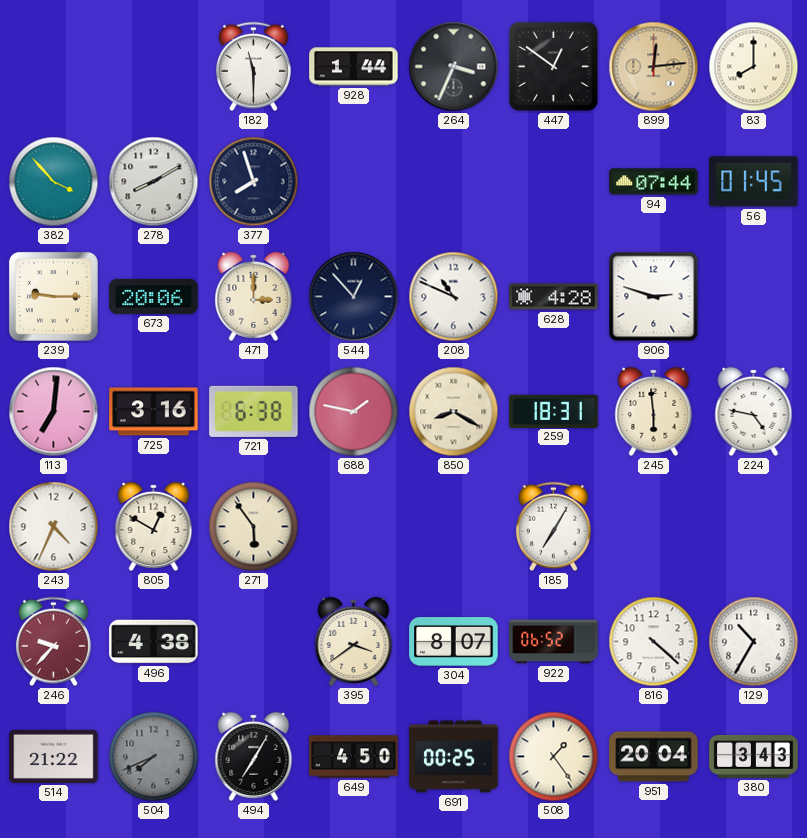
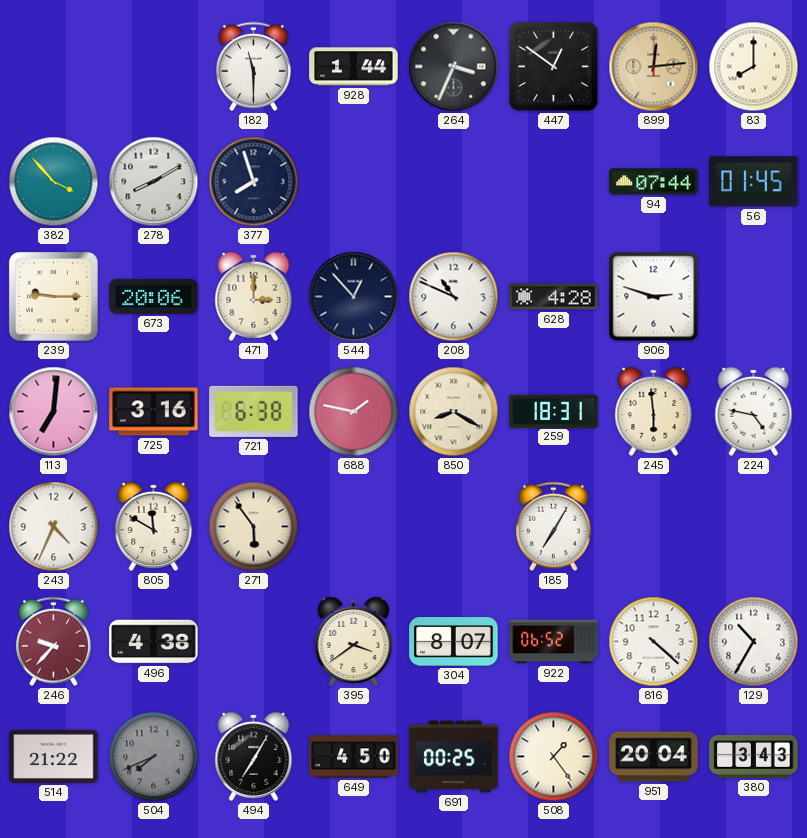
805: 12:50 -> 11:50
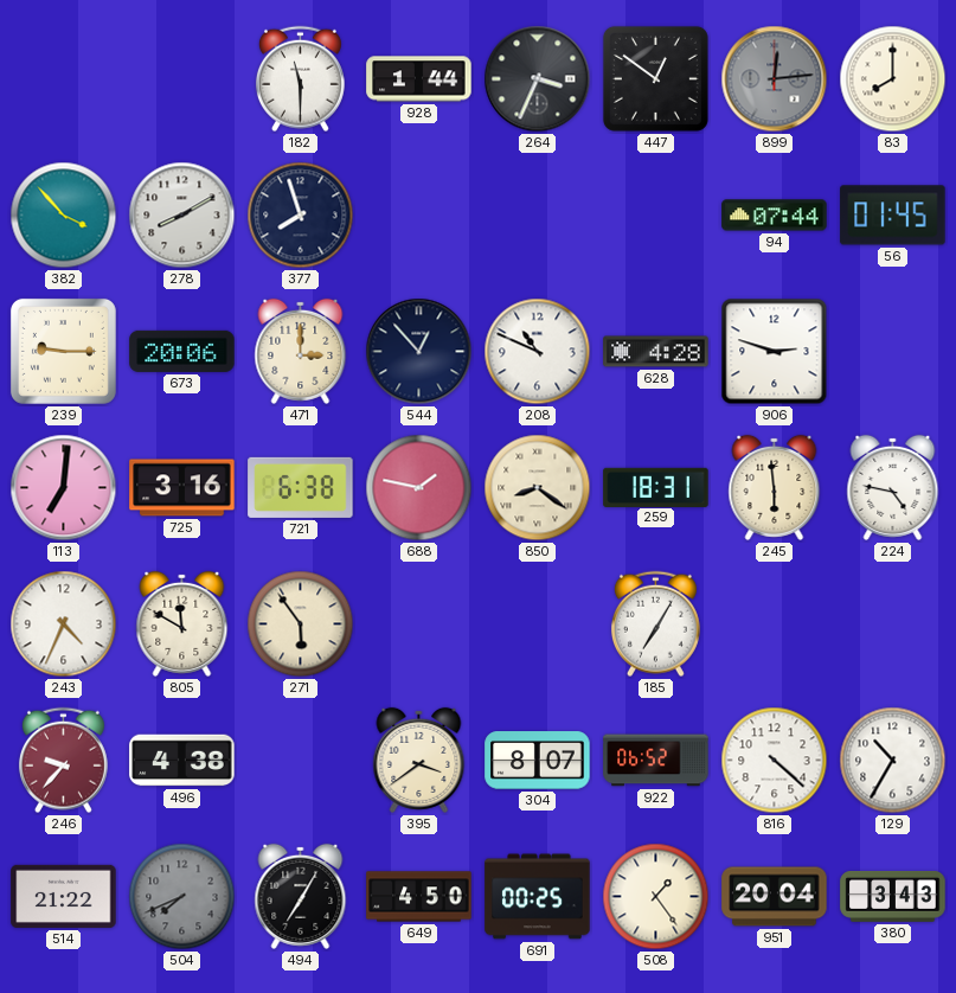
899 dial: champagne -> grey
850: 8:20 -> 8:21
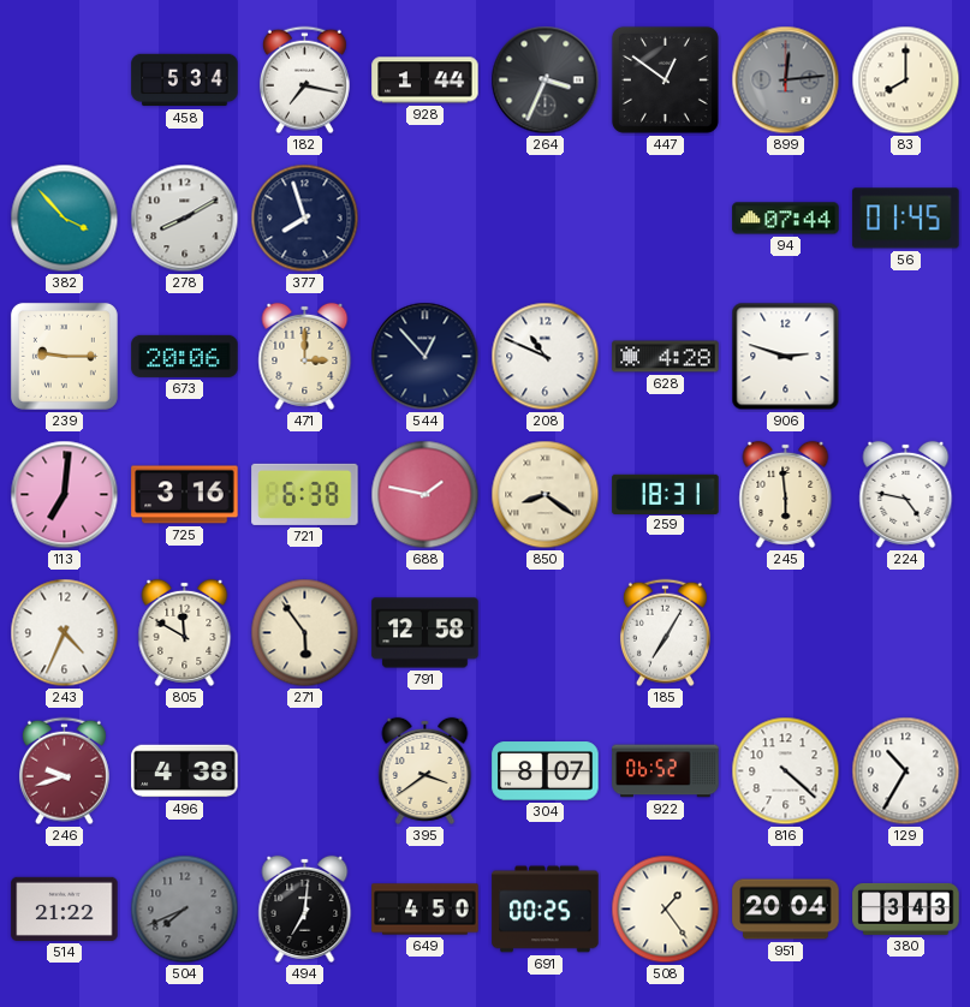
458: none -> 5:34
182: 11:30 -> 7:17
791: none -> 12:58
246: 9:37 -> 9:42
494: 7:05 -> 7:01
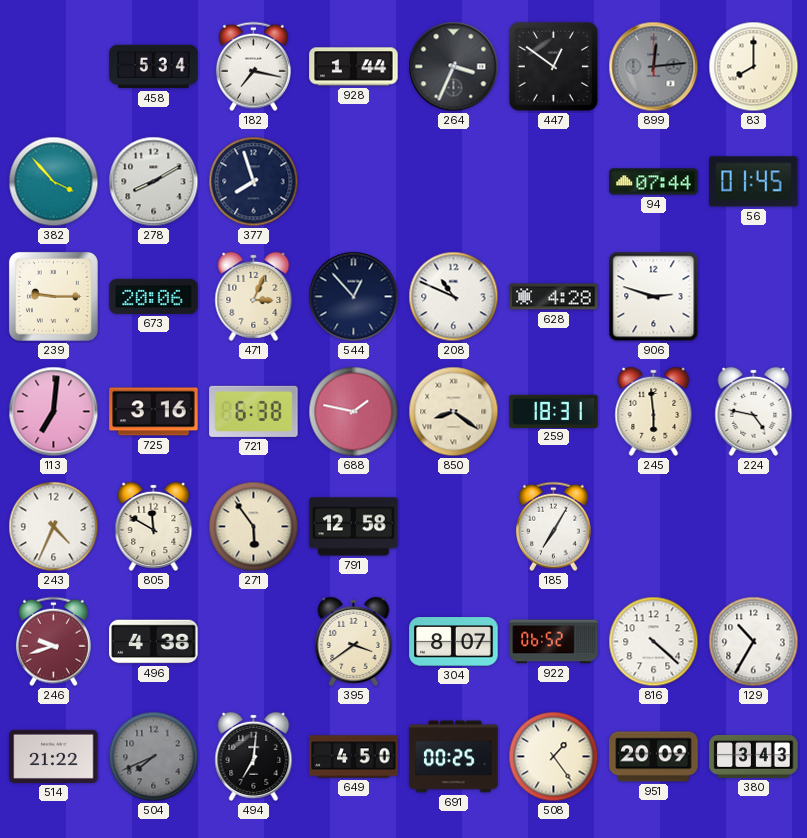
471: 3:00 -> 3:04
951: 20:04 -> 20:09
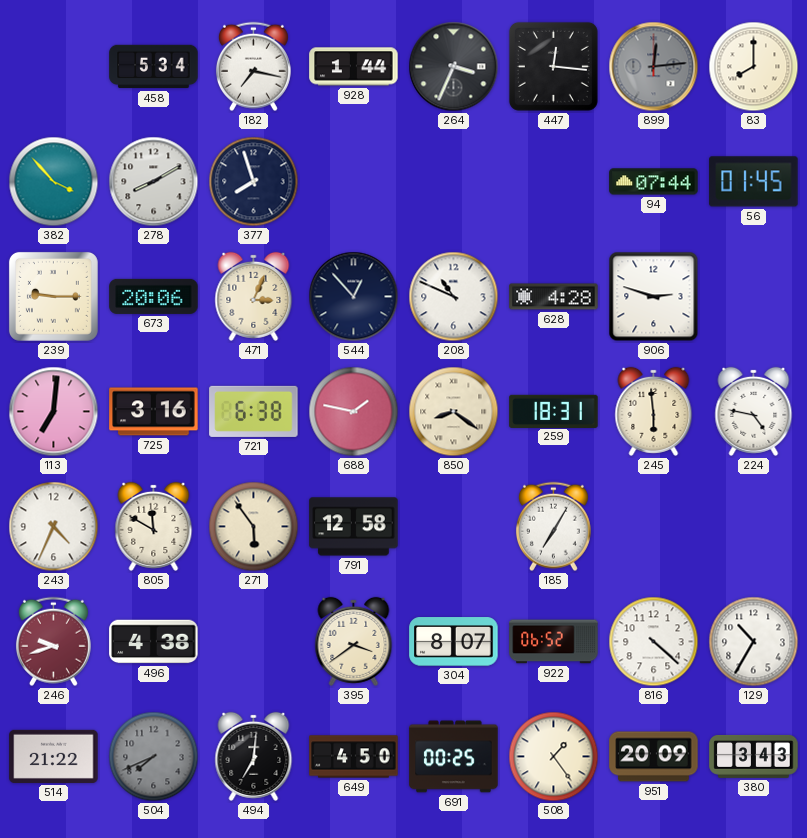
447: 12:51 -> 12:16
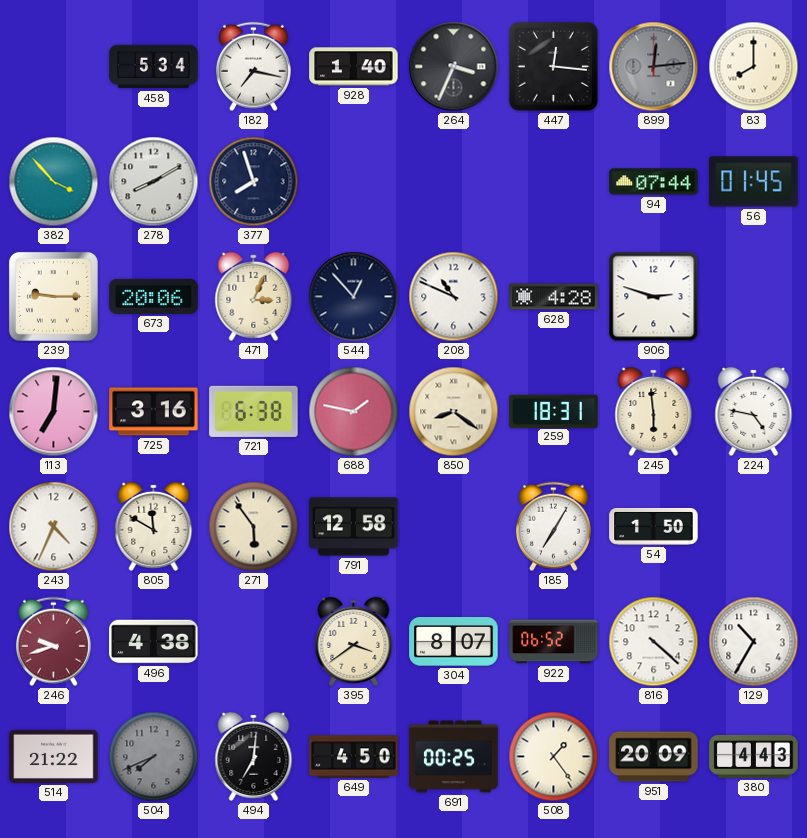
928: 1:44 -> 1:40
54: none -> 1:50
380: 3:43 -> 4:43
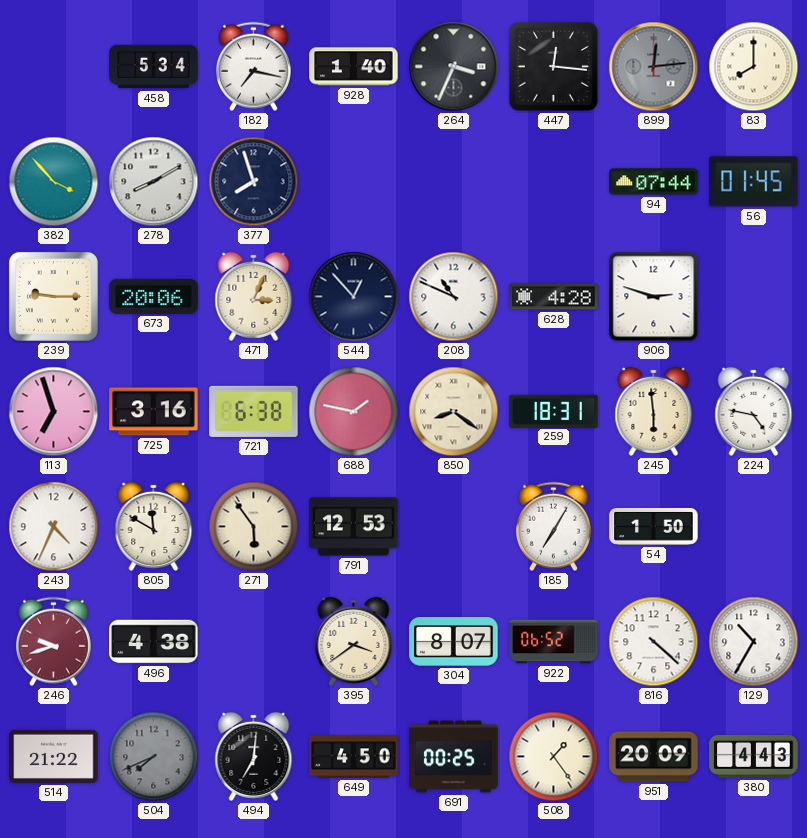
113: 7:01 -> 6:57
791: 12:58 -> 12:53
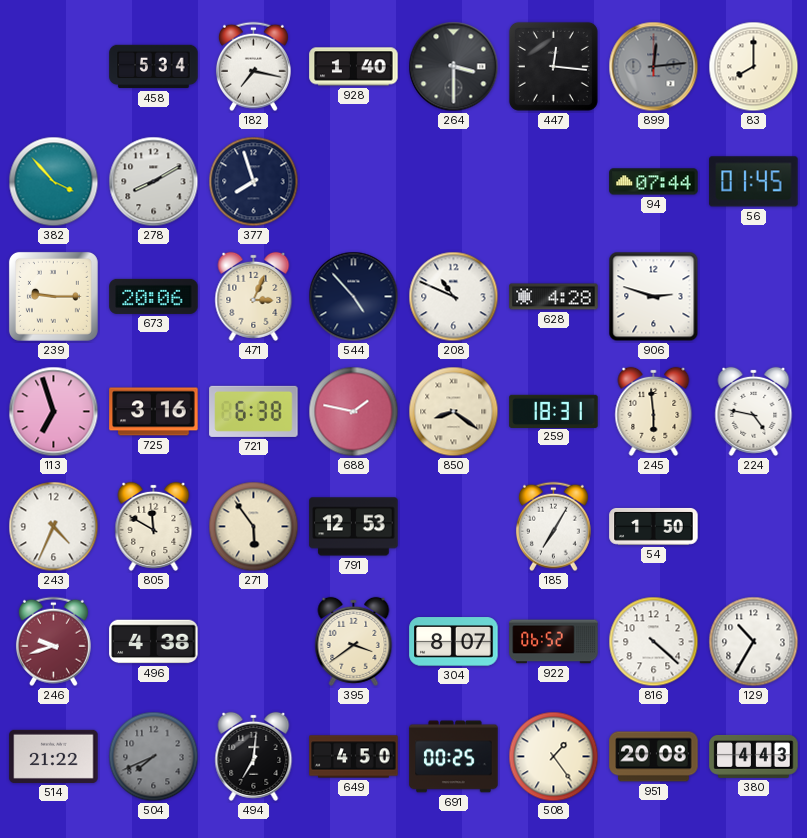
264: 3:34 -> 3:30
544: 12:53 -> 4:53
951: 20:09 -> 20:08
